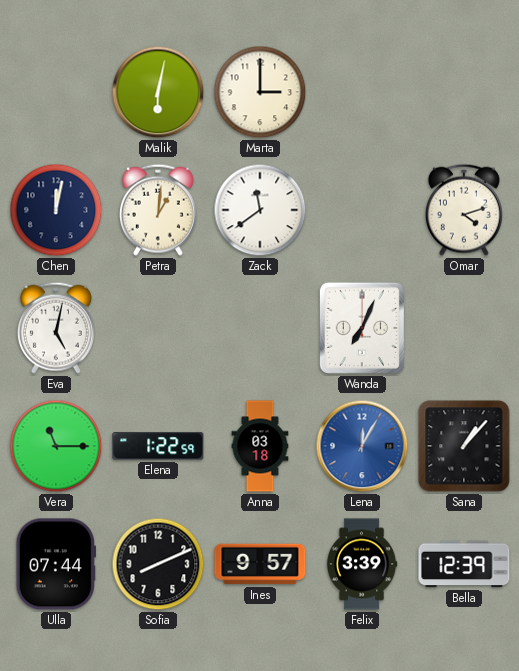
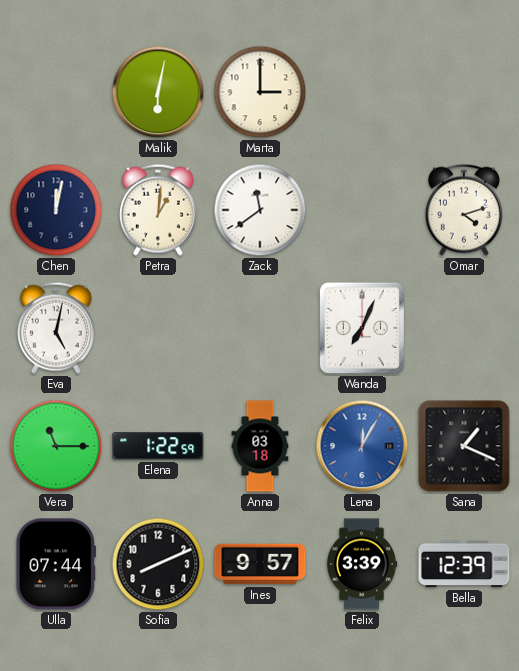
Sana: 1:07 -> 1:19
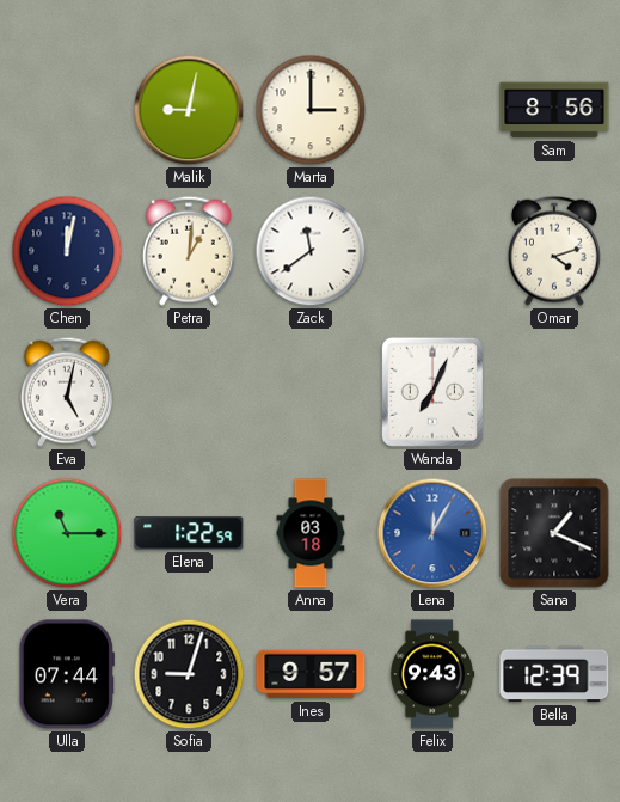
Malik: 6:02 -> 9:02
Sam: none -> 8:56
Sofia: 8:11 -> 9:03
Felix: 3:39 -> 9:43
